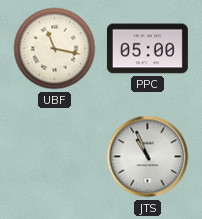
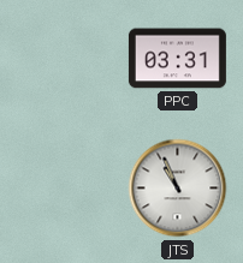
UBF: 11:17 -> none
PPC: 05:00 -> 03:31
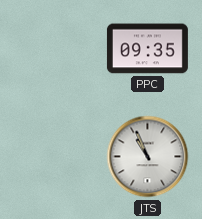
PPC: 03:31 -> 09:35
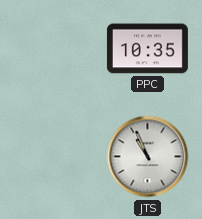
PPC: 09:35 -> 10:35
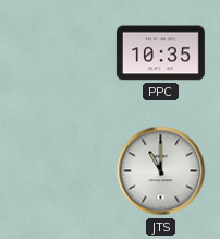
JTS: 10:56 -> 11:00
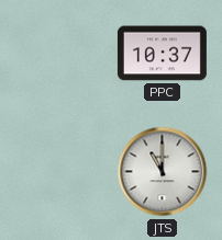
PPC: 10:35 -> 10:37
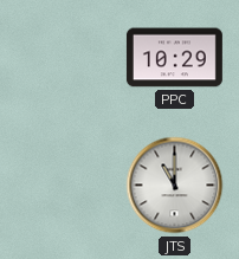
PPC: 10:37 -> 10:29
